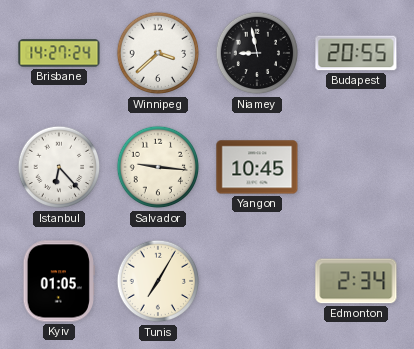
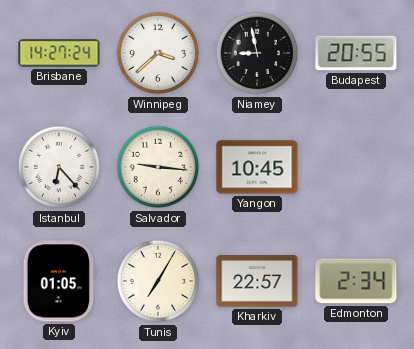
Kharkiv: none -> 22:57
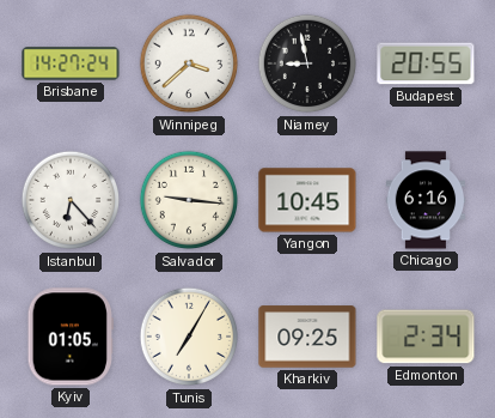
Chicago: none -> 6:16
Kharkiv: 22:57 -> 09:25
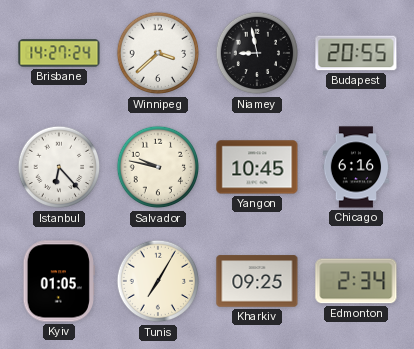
Salvador: 9:16 -> 9:47
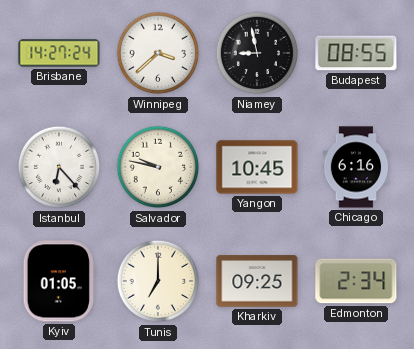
Budapest: 20:55 -> 08:55
Tunis: 7:05 -> 7:00
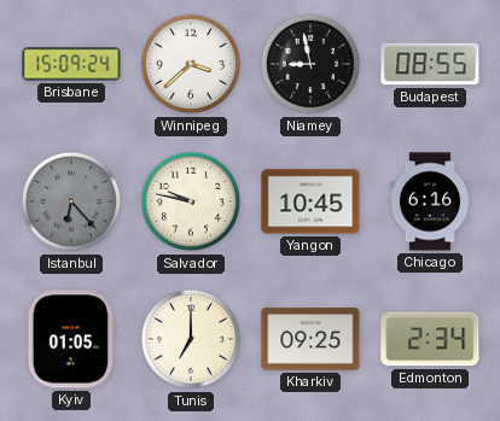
Brisbane: 14:27 -> 15:09
Istanbul dial: white -> grey
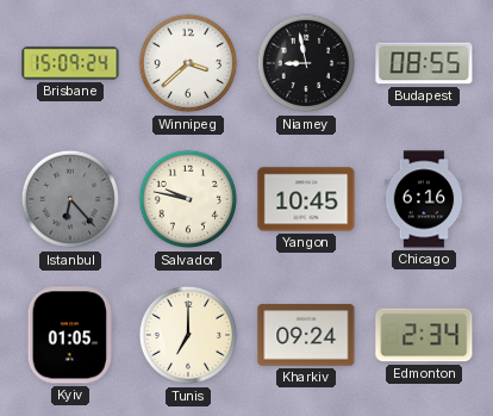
Kharkiv: 09:25 -> 09:24
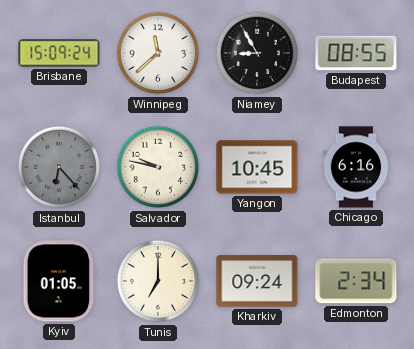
Winnipeg: 3:38 -> 11:38
Niamey: 8:58 -> 8:55
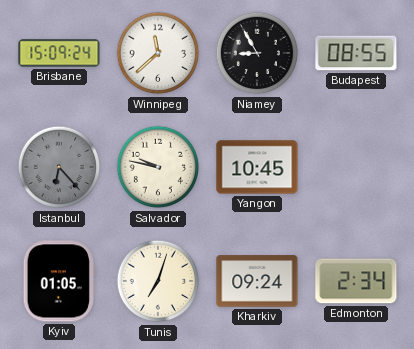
Chicago: 6:16 -> none
Tunis: 7:00 -> 7:03
